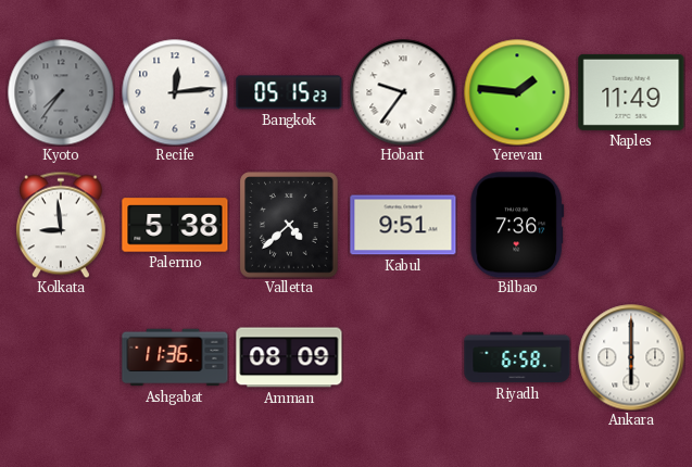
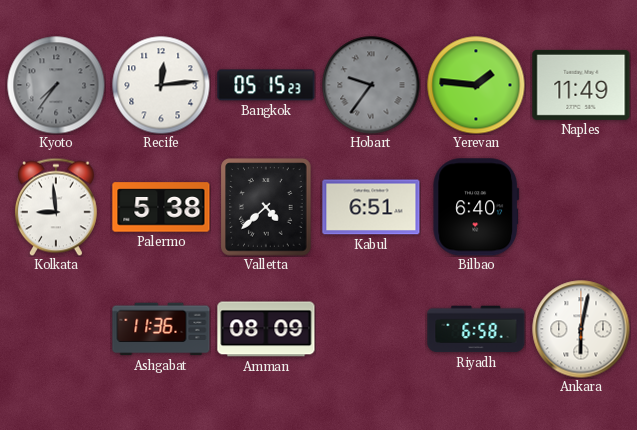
Hobart dial: white -> grey
Kabul: 9:51 -> 6:51
Bilbao: 7:36 -> 6:40
Ankara: 6:00 -> 6:02
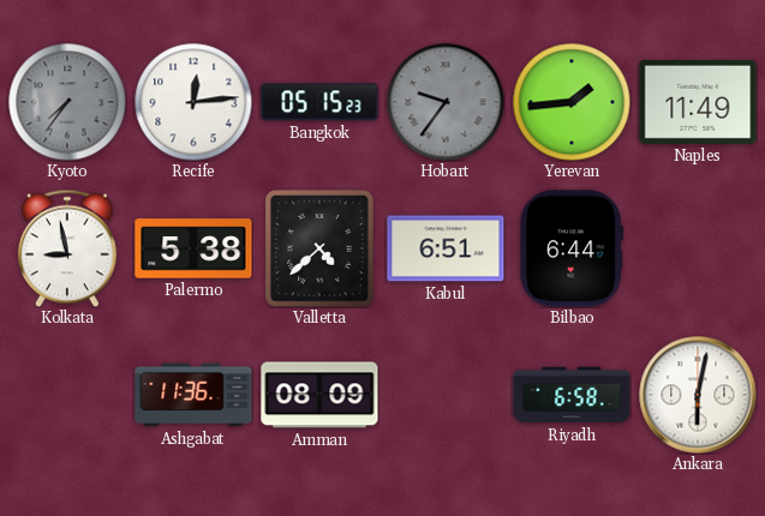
Yerevan: 1:46 -> 1:44
Kolkata: 8:59 -> 8:58
Bilbao: 6:40 -> 6:44
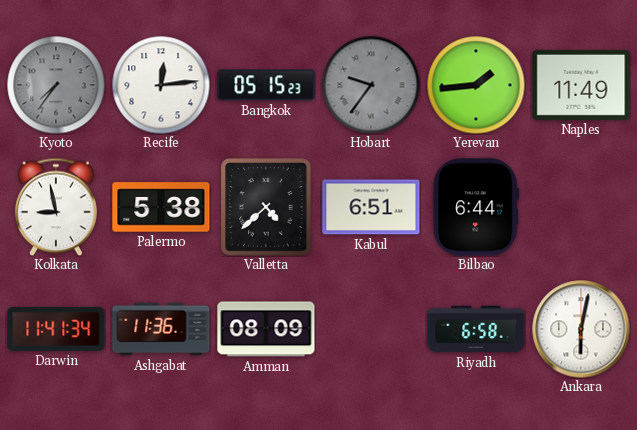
Darwin: none -> 11:41
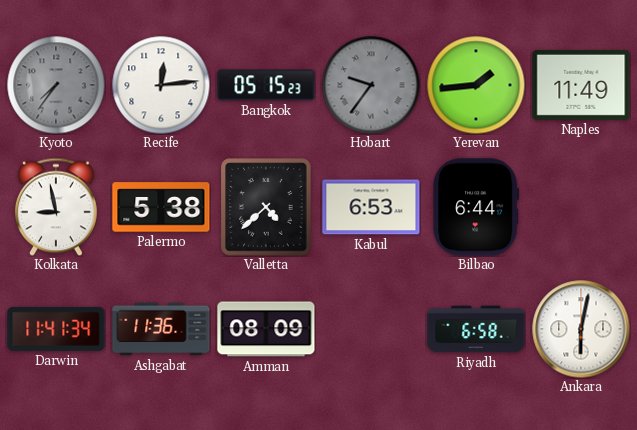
Kabul: 6:51 -> 6:53
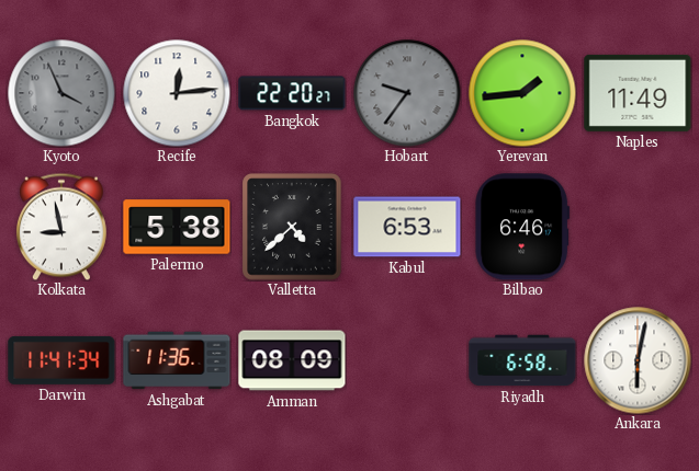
Kyoto: 7:36 -> 3:56
Bangkok: 05:15 -> 22:20
Bilbao: 6:44 -> 6:46
